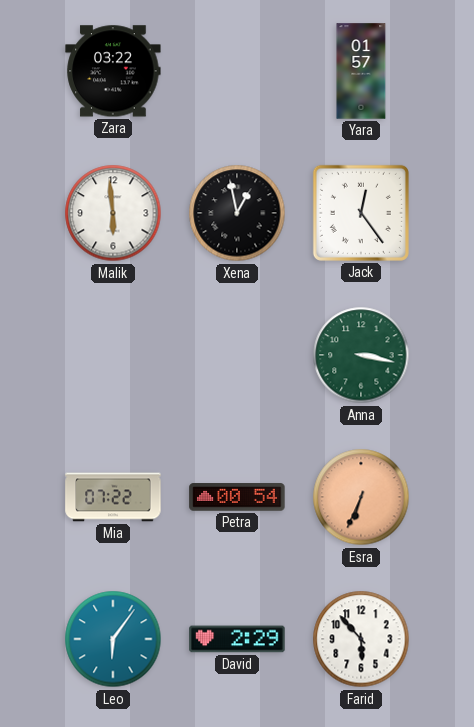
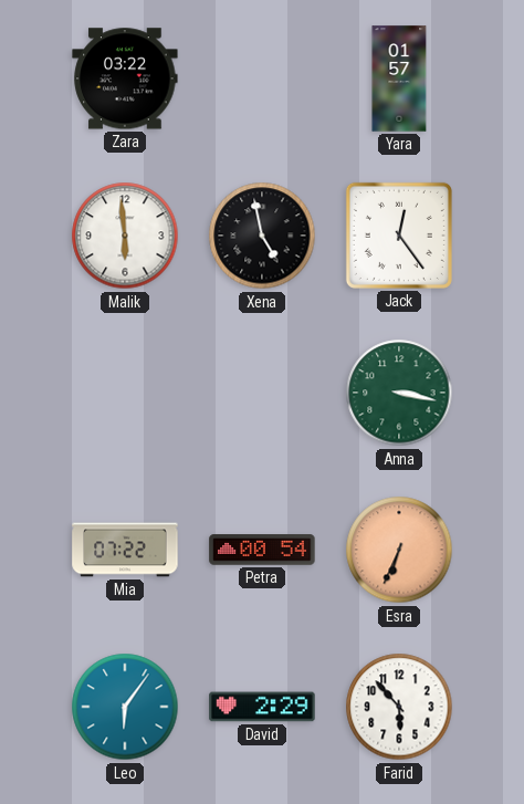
Xena: 12:58 -> 4:58
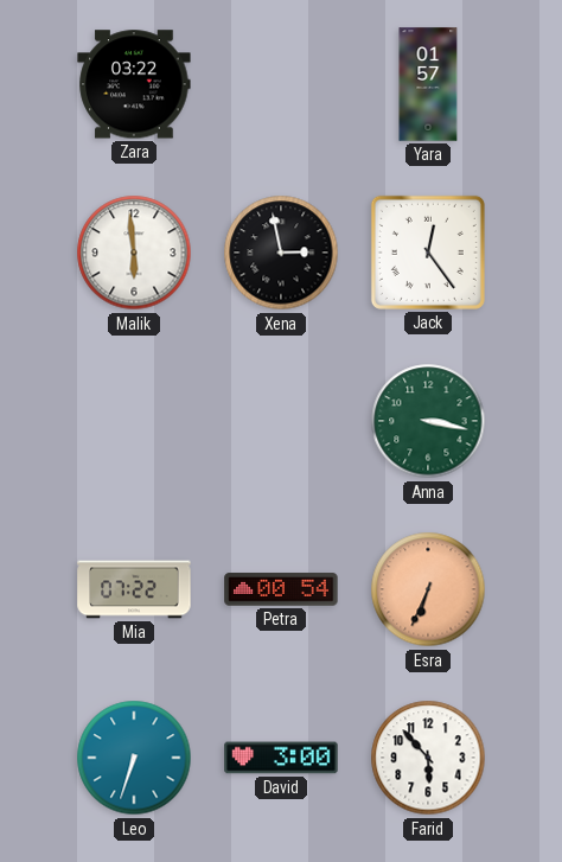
Xena: 4:58 -> 2:58
Leo: 6:06 -> 6:33
David: 2:29 -> 3:00
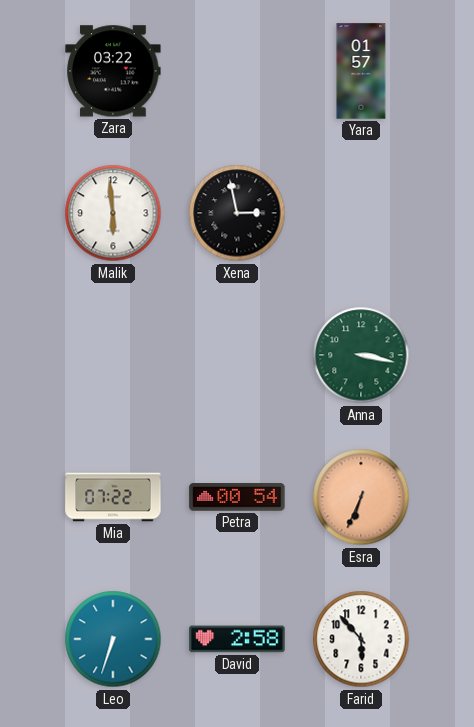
Jack: 12:24 -> none
David: 3:00 -> 2:58
